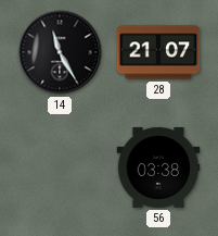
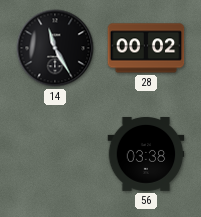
28: 21:07 -> 00:02
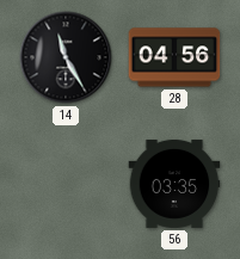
28: 00:02 -> 04:56
56: 03:38 -> 03:35
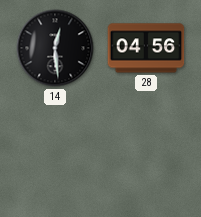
14: 11:25 -> 12:29
56: 03:35 -> none
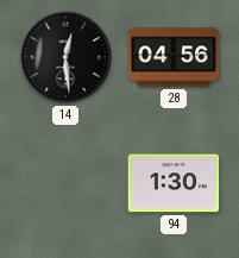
94: none -> 1:30
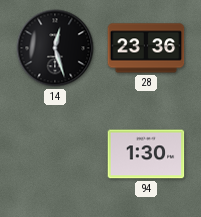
14: 12:29 -> 12:27
28: 04:56 -> 23:36
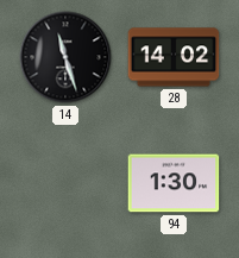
14: 12:27 -> 11:27
28: 23:36 -> 14:02
